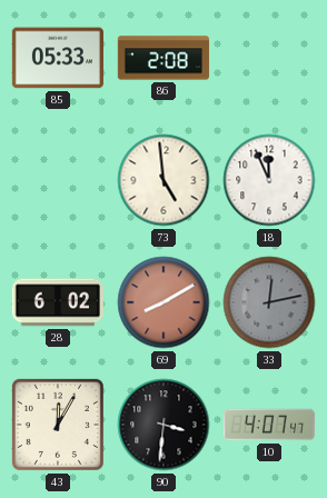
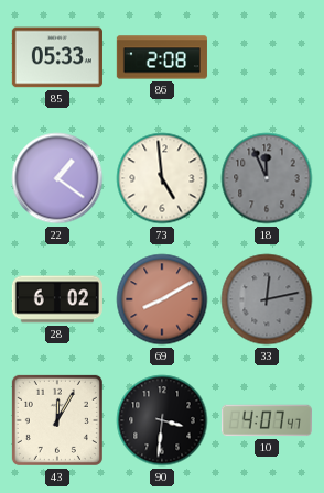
22: none -> 1:21
18 dial: white -> grey
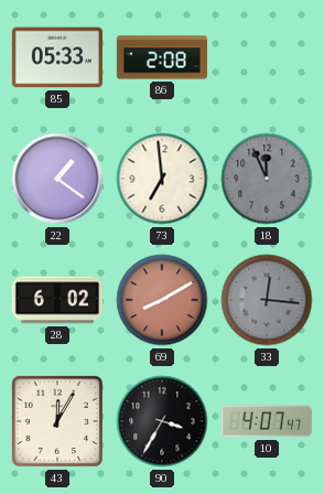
73: 4:59 -> 6:59
33: 12:13 -> 12:16
90: 3:31 -> 3:35
